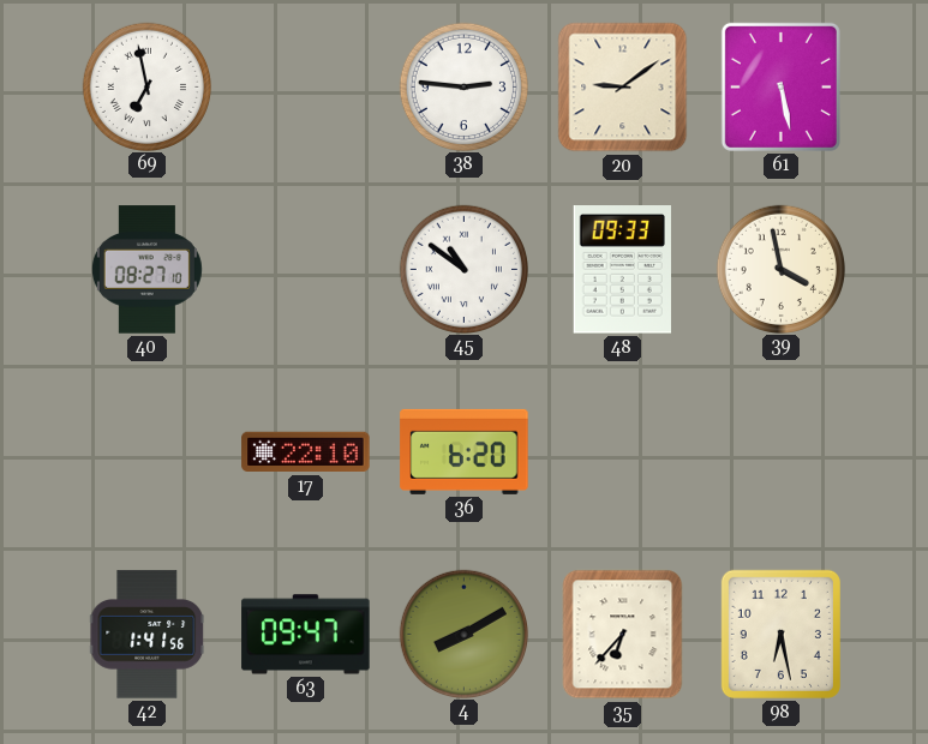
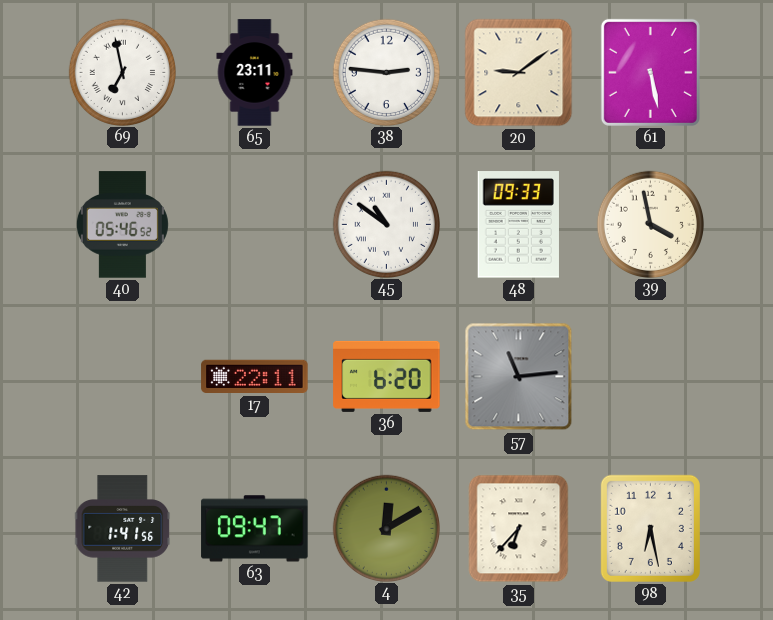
65: none -> 23:11
40: 08:27 -> 05:46
17: 22:10 -> 22:11
57: none -> 11:14
4: 8:10 -> 12:10
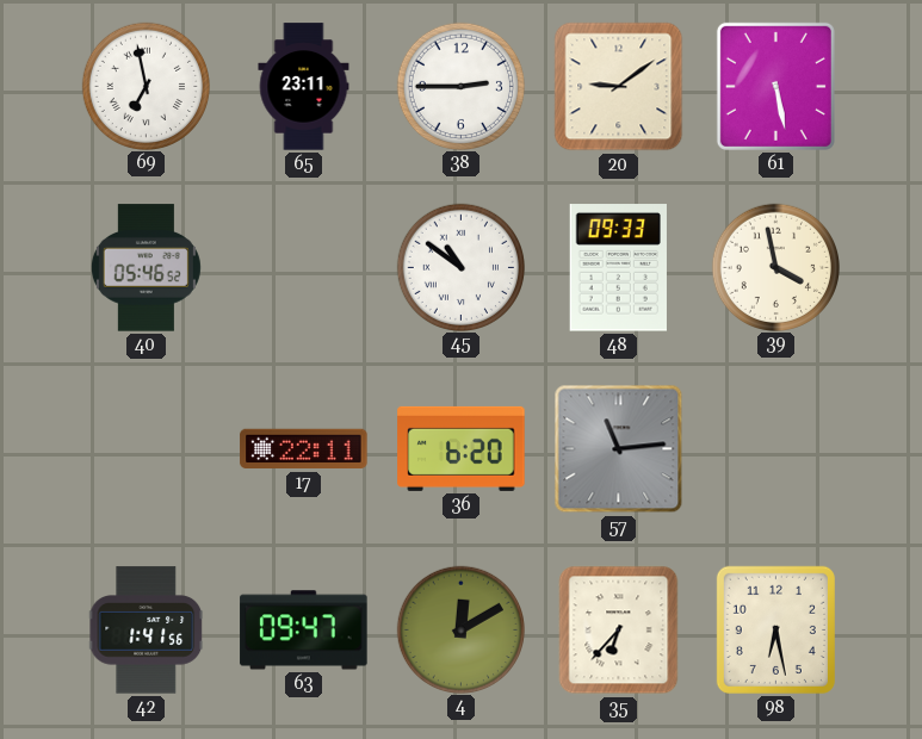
38: 2:46 -> 2:45
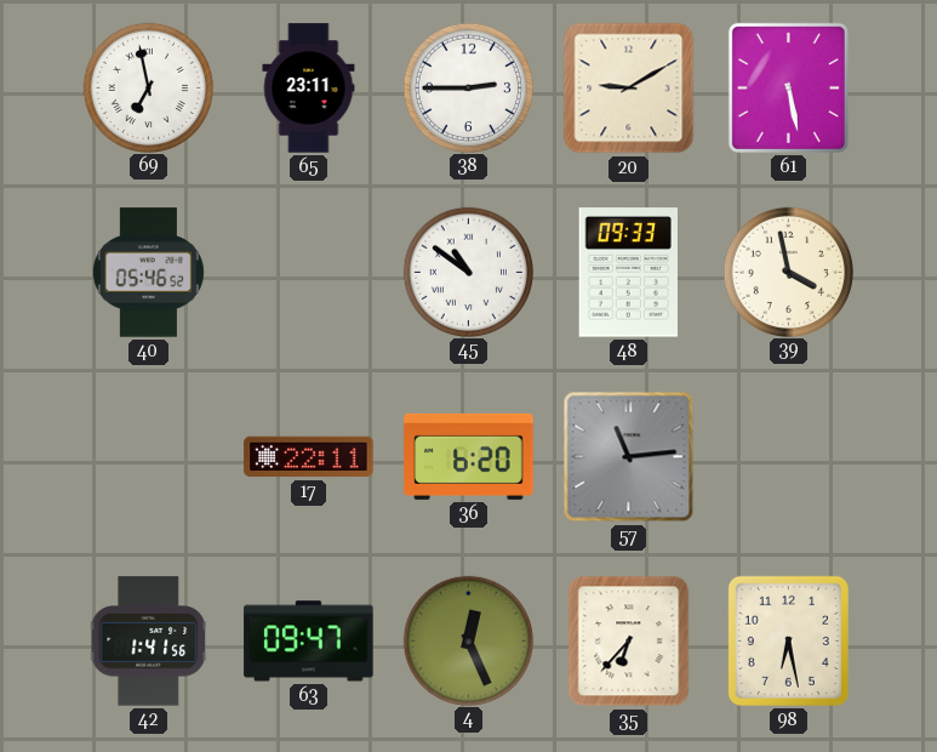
20: 9:09 -> 9:10
4: 12:10 -> 12:26
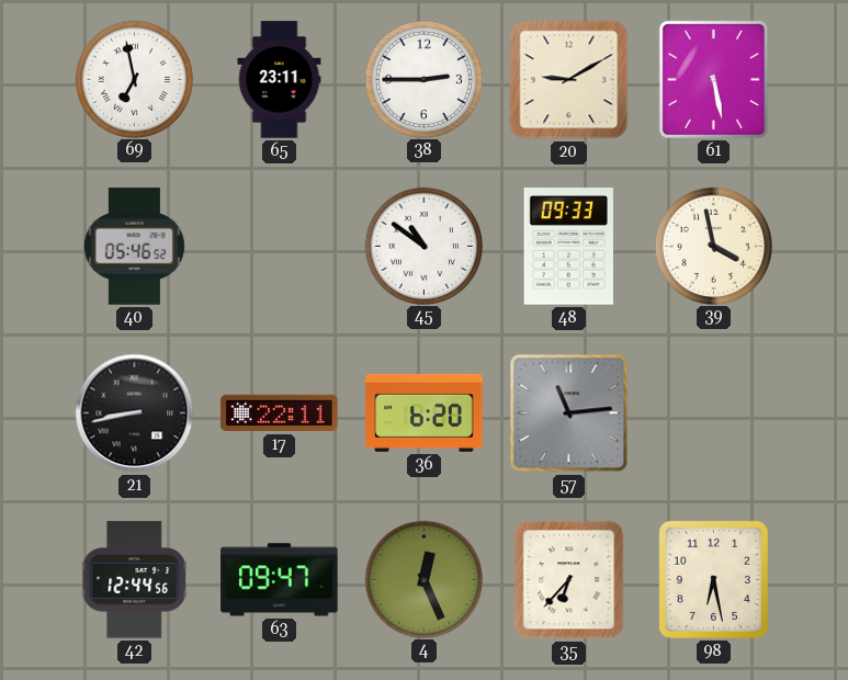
21: none -> 8:43
42: 1:41 -> 12:44
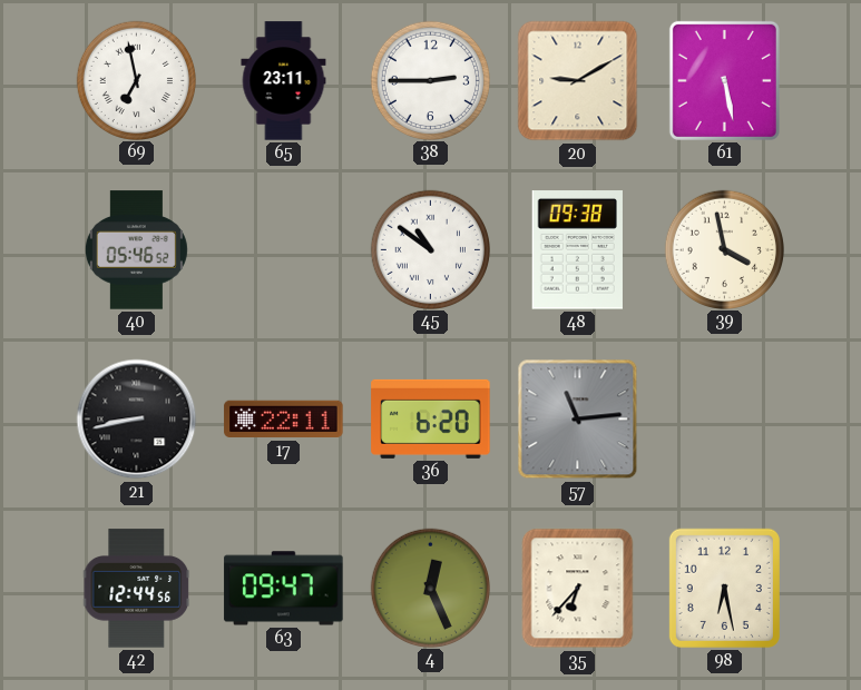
48: 09:33 -> 09:38
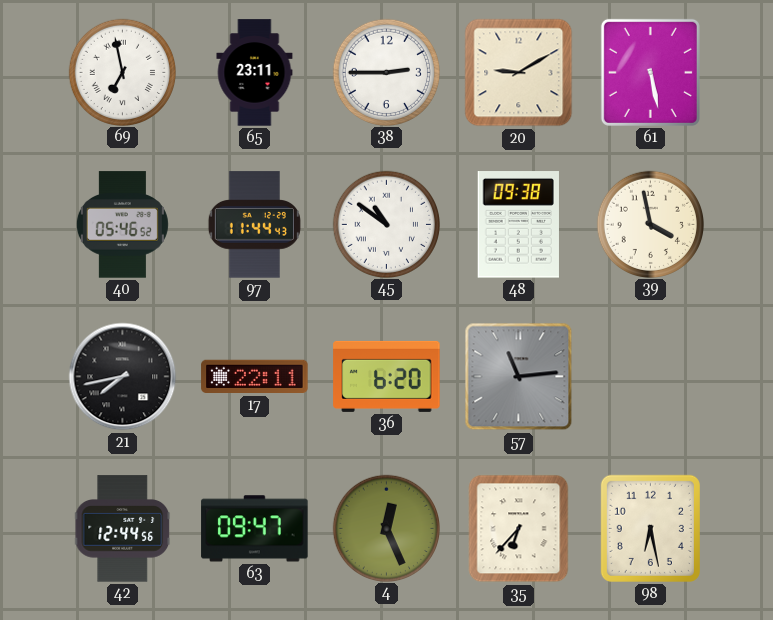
97: none -> 11:44
21: 8:43 -> 7:43
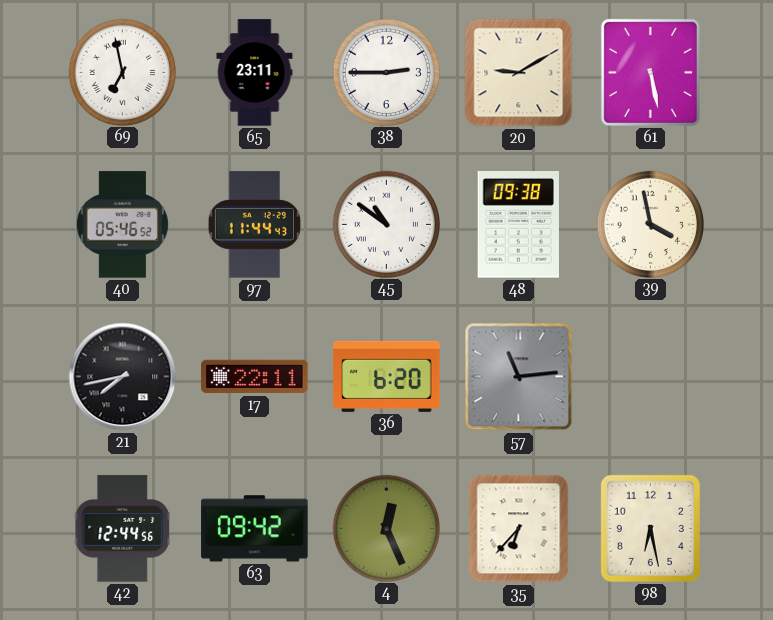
63: 09:47 -> 09:42
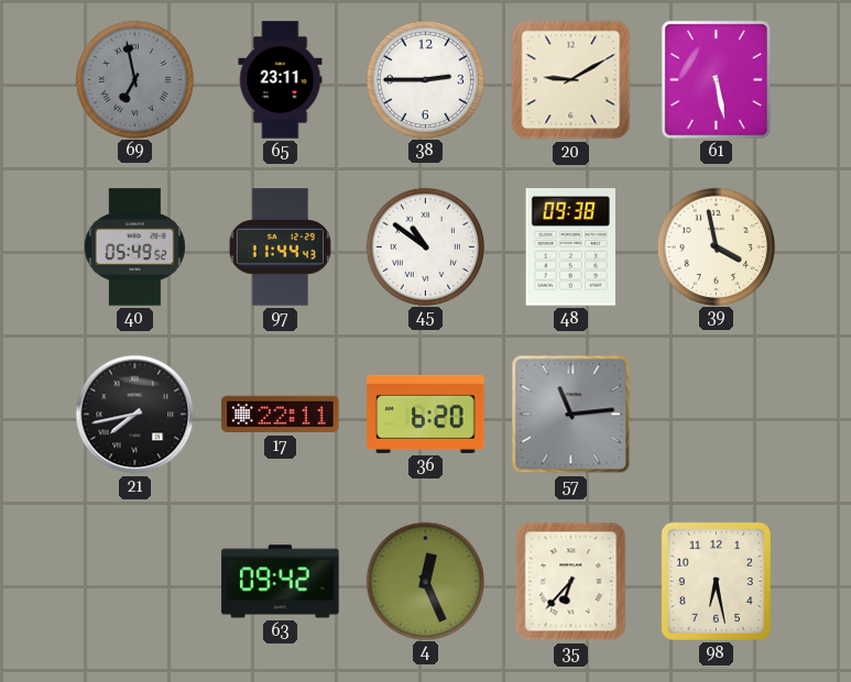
69 dial: white -> grey
40: 05:46 -> 05:49
42: 12:44 -> none
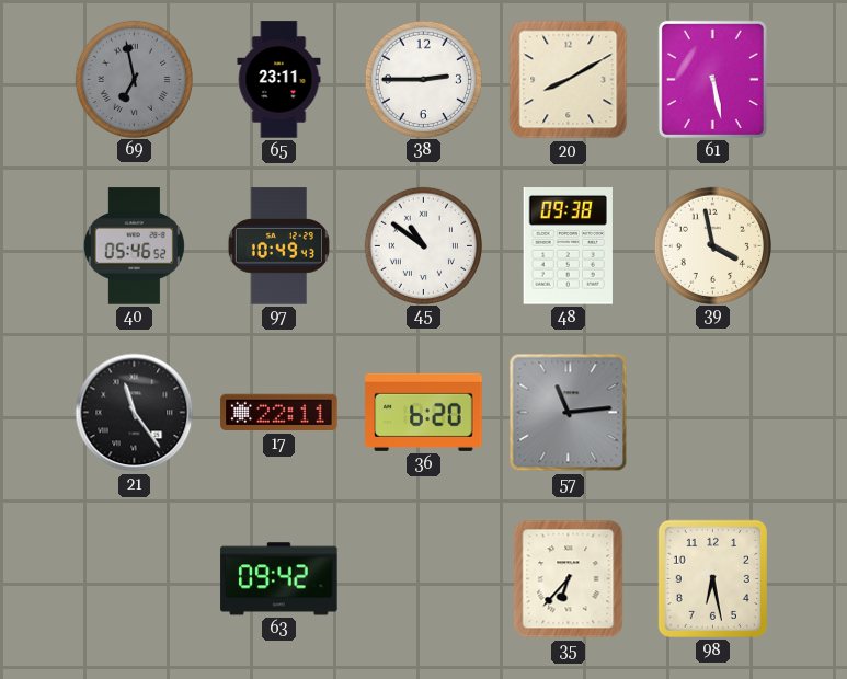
20: 9:10 -> 8:10
40: 05:49 -> 05:46
97: 11:44 -> 10:49
21: 7:43 -> 11:24
4: 12:26 -> none
